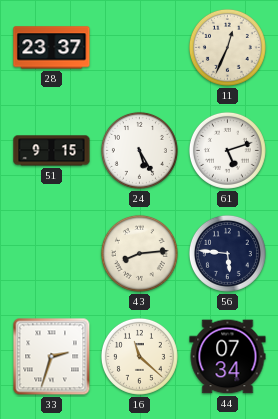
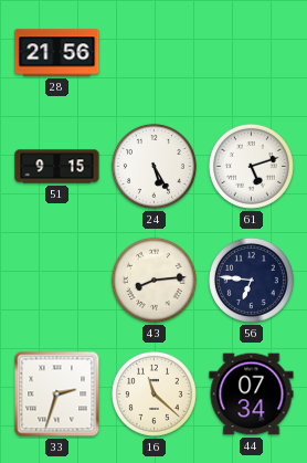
28: 23:37 -> 21:56
11: 12:34 -> none
56: 5:46 -> 6:46
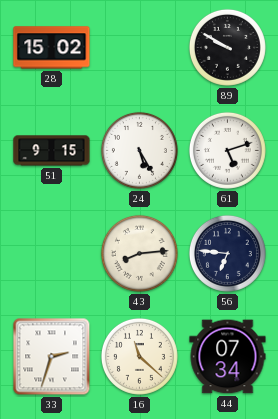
28: 21:56 -> 15:02
89: none -> 9:50
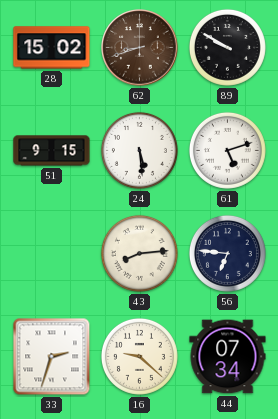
62: none -> 8:42
24: 5:25 -> 5:29
16: 11:22 -> 9:22
